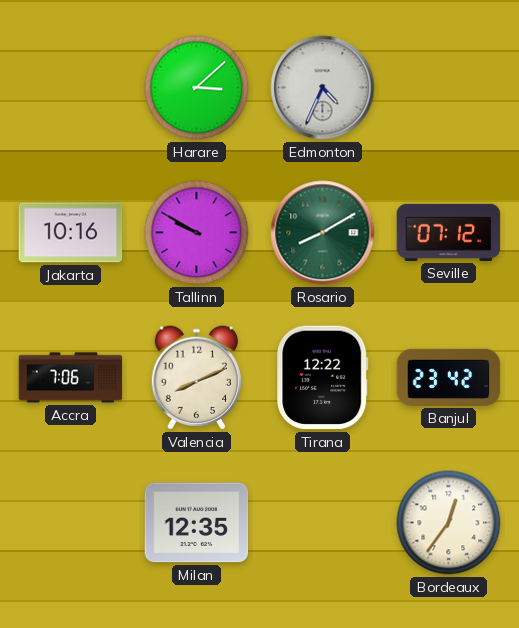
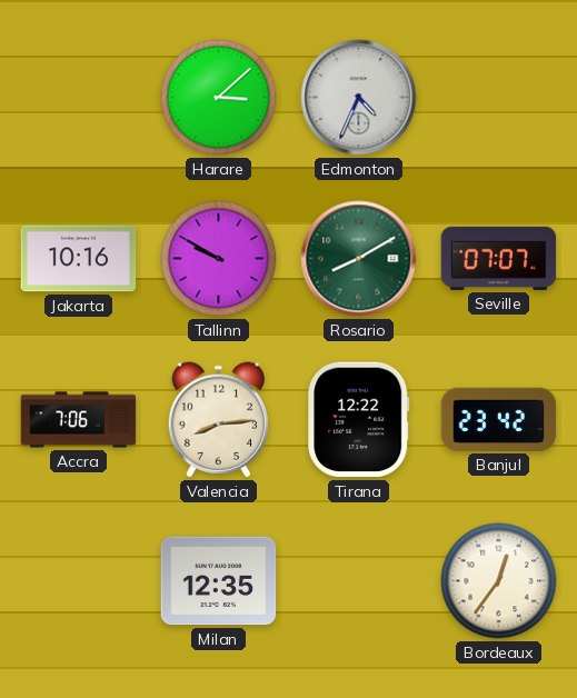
Seville: 07:12 -> 07:07
Valencia: 8:11 -> 8:14
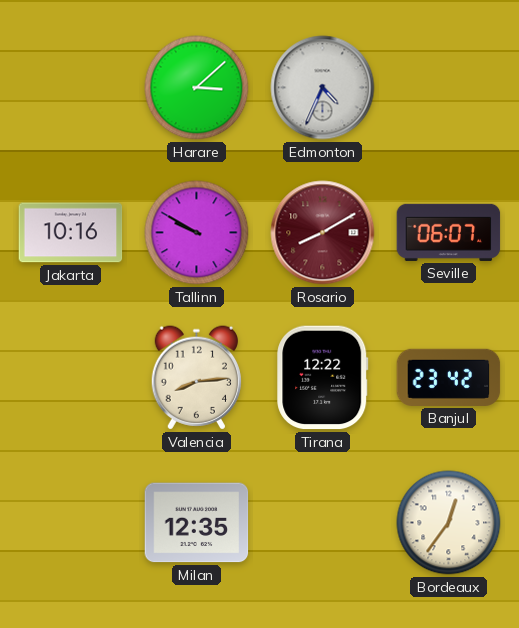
Rosario dial: green -> burgundy
Seville: 07:07 -> 06:07
Accra: 7:06 -> none
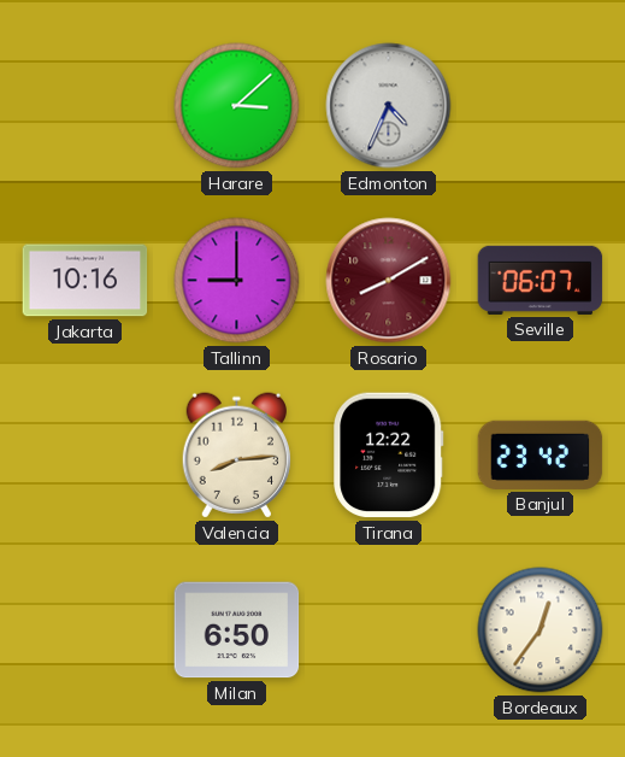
Tallinn: 9:50 -> 9:00
Milan: 12:35 -> 6:50
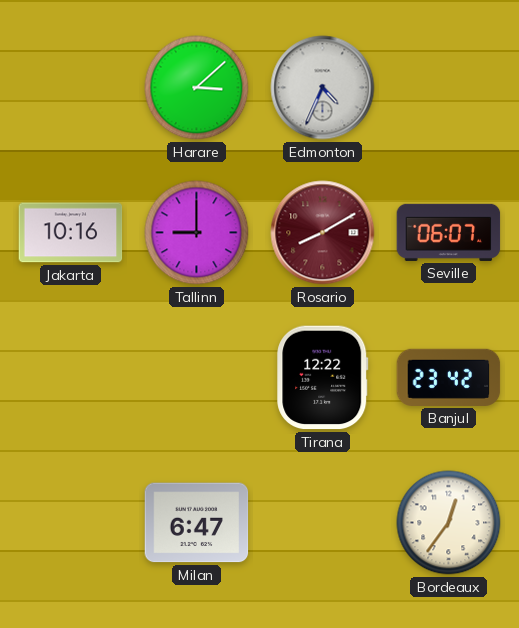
Valencia: 8:14 -> none
Milan: 6:50 -> 6:47
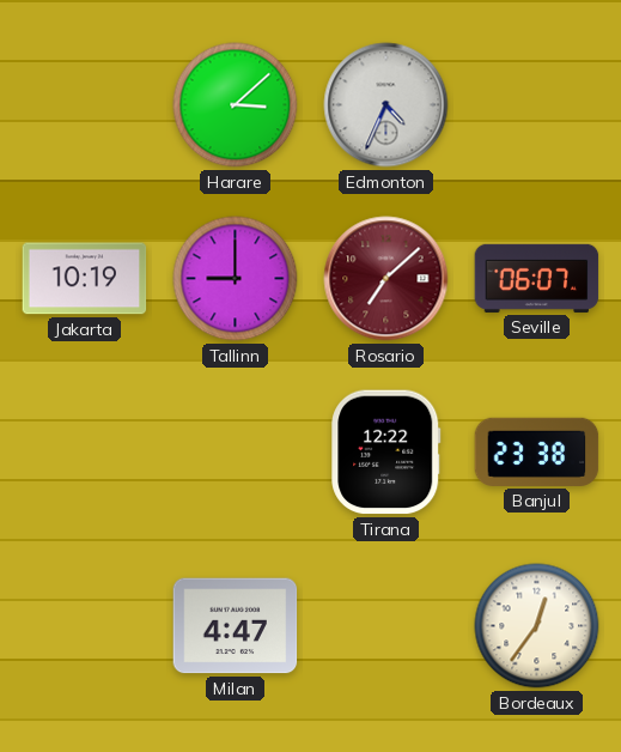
Jakarta: 10:16 -> 10:19
Rosario: 8:10 -> 7:08
Banjul: 23:42 -> 23:38
Milan: 6:47 -> 4:47
